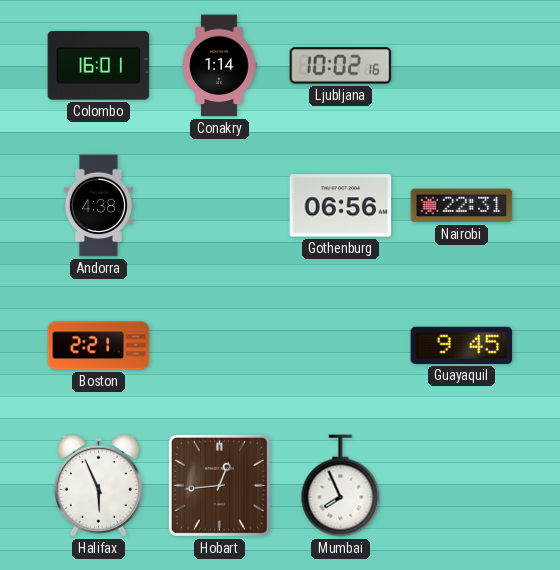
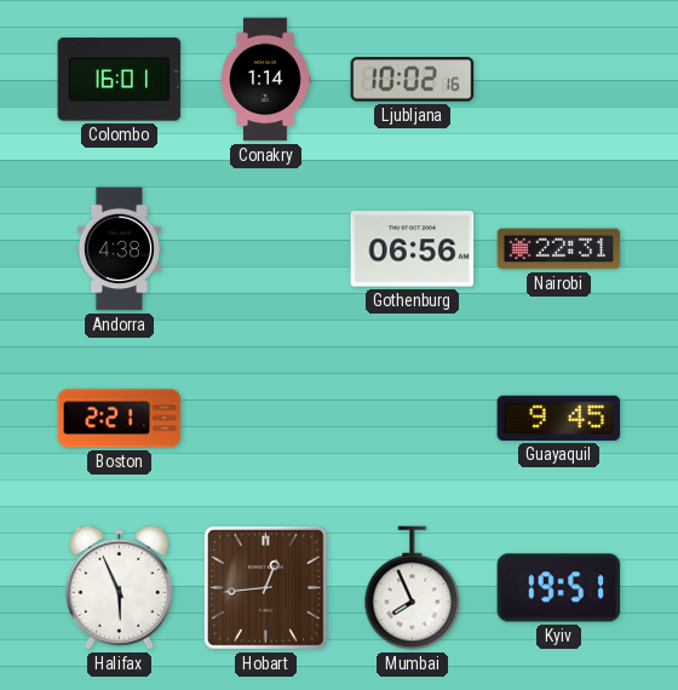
Kyiv: none -> 19:51
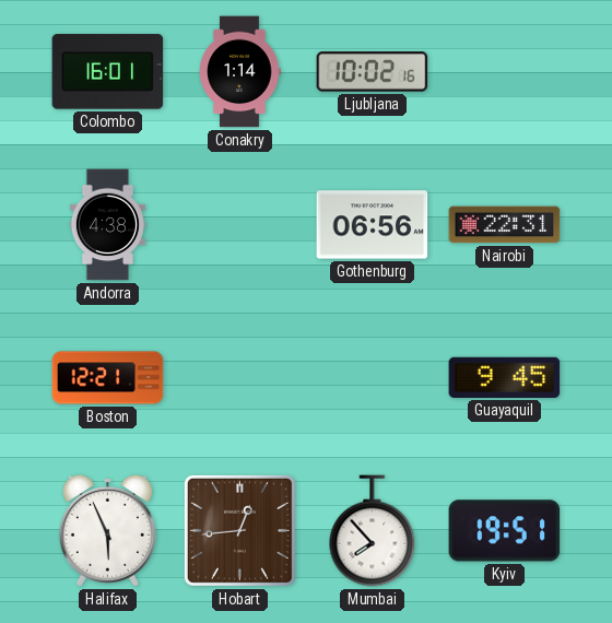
Boston: 2:21 -> 12:21
Mumbai: 7:56 -> 7:53
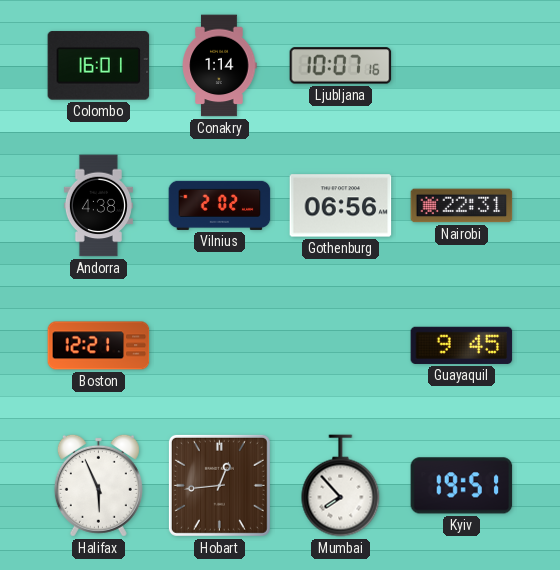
Ljubljana: 10:02 -> 10:07
Vilnius: none -> 2:02
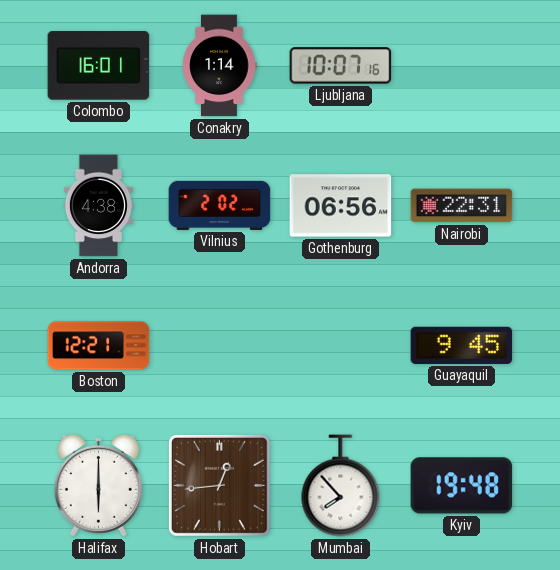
Halifax: 5:56 -> 6:00
Kyiv: 19:51 -> 19:48
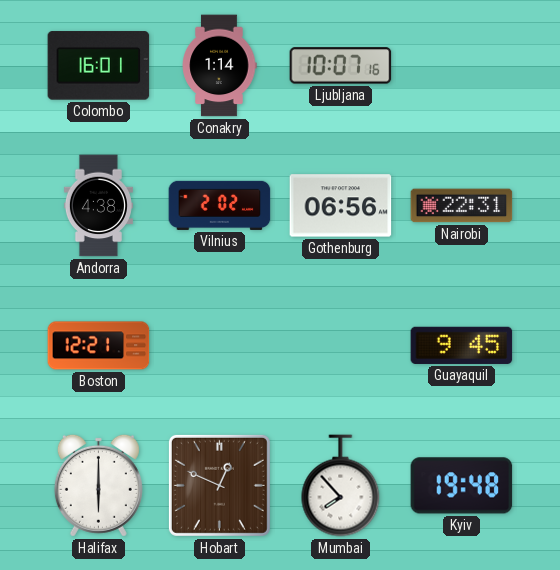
Hobart: 12:44 -> 12:49
